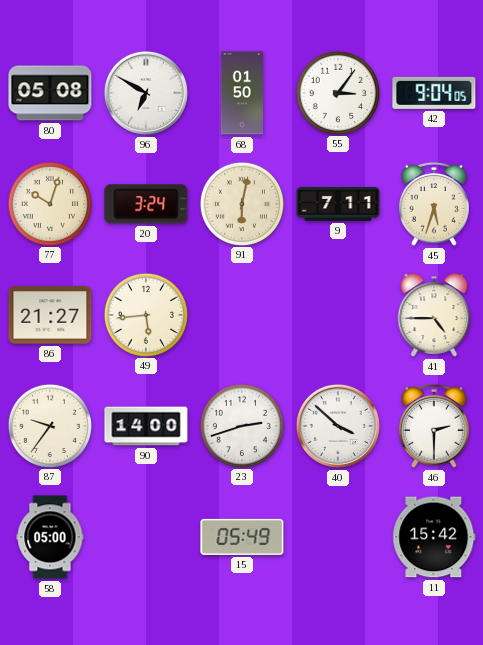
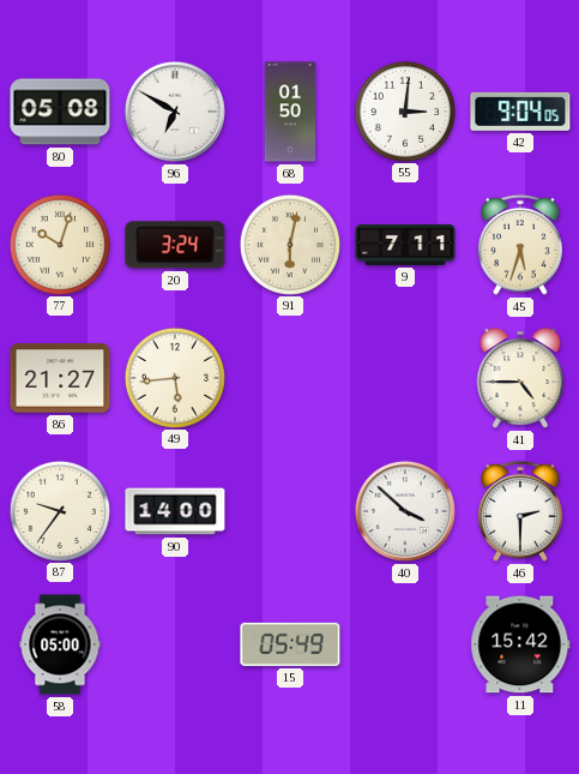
55: 3:06 -> 3:01
23: 2:42 -> none
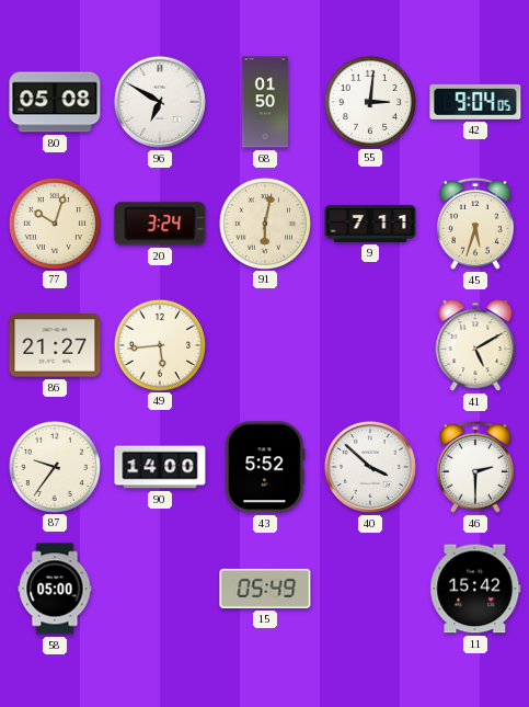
41: 4:45 -> 5:10
43: none -> 5:52
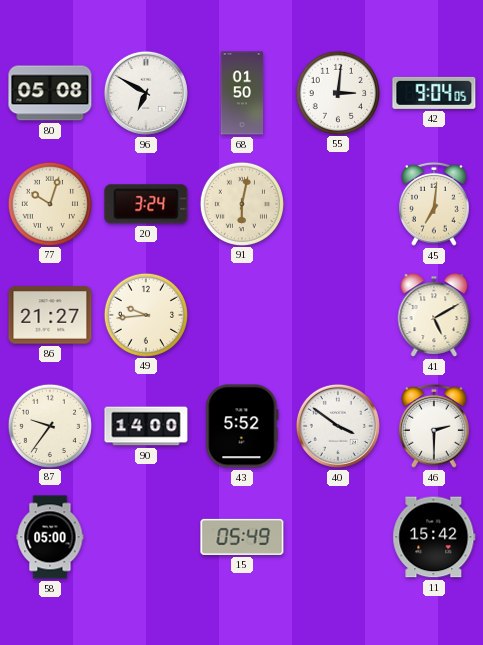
9: 7:11 -> none
45: 5:33 -> 7:01
49: 5:44 -> 9:44
40: 3:52 -> 3:51
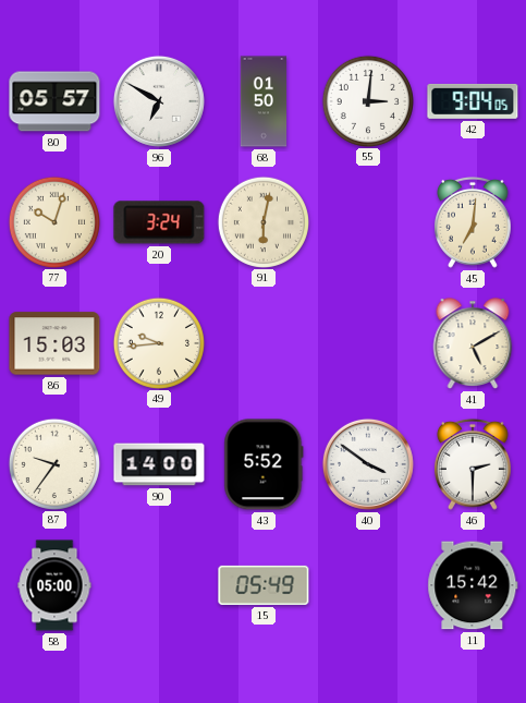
80: 05:08 -> 05:57
86: 21:27 -> 15:03
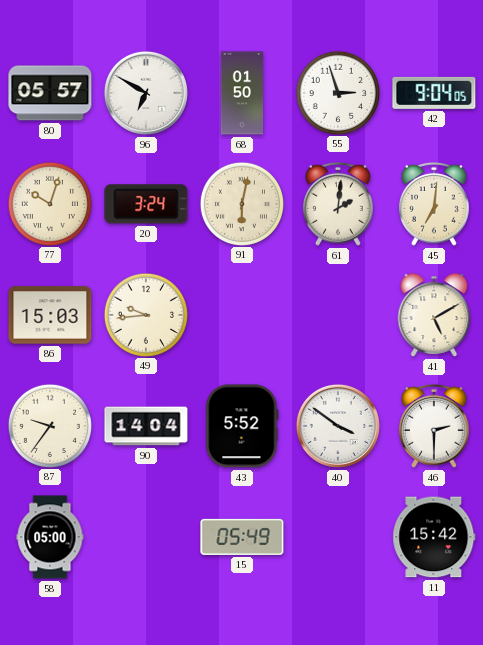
55: 3:01 -> 2:57
61: none -> 2:01
90: 14:00 -> 14:04
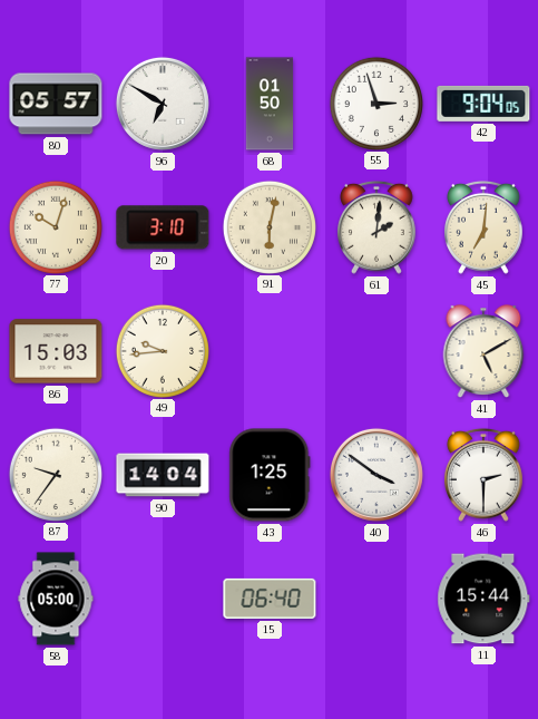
20: 3:24 -> 3:10
43: 5:52 -> 1:25
15: 05:49 -> 06:40
11: 15:42 -> 15:44
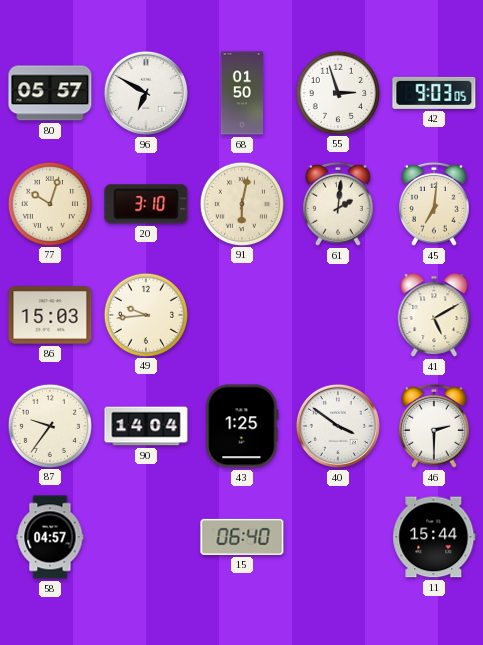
42: 9:04 -> 9:03
58: 05:00 -> 04:57
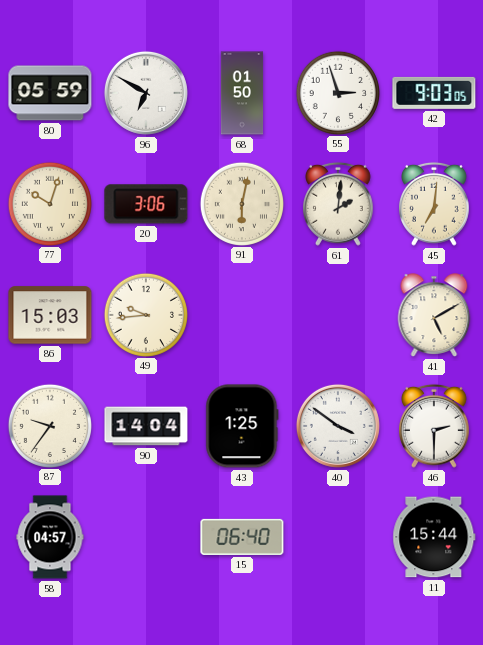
80: 05:57 -> 05:59
20: 3:10 -> 3:06
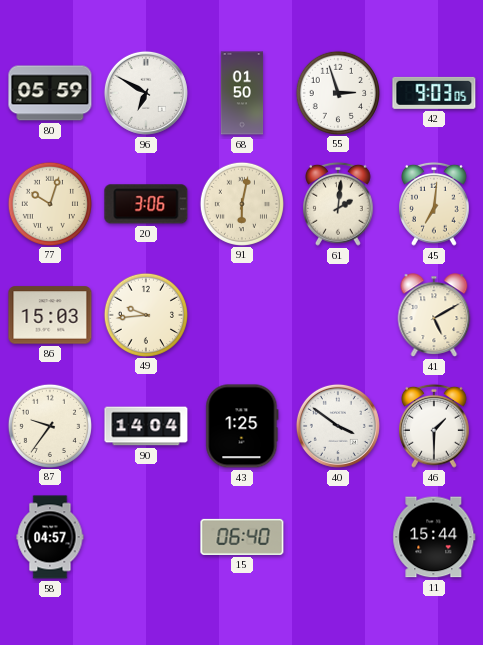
46: 2:30 -> 1:30
